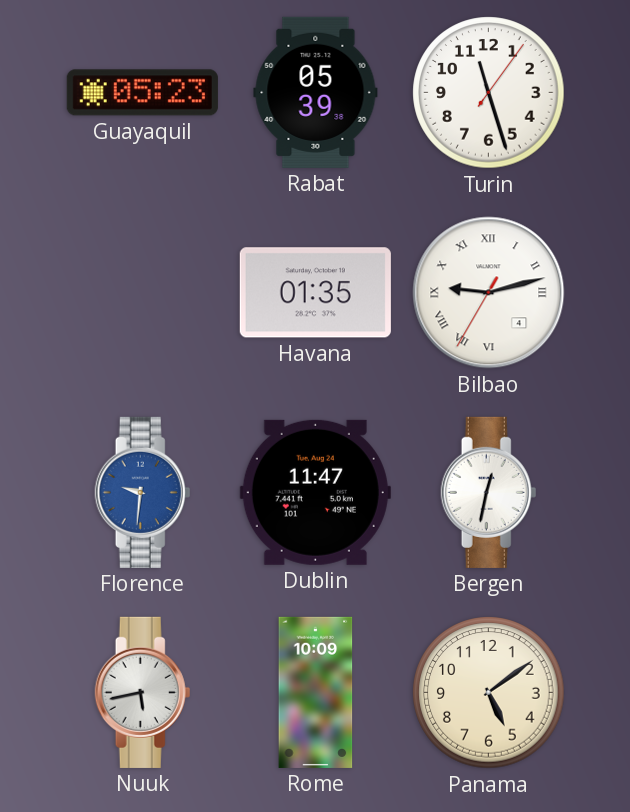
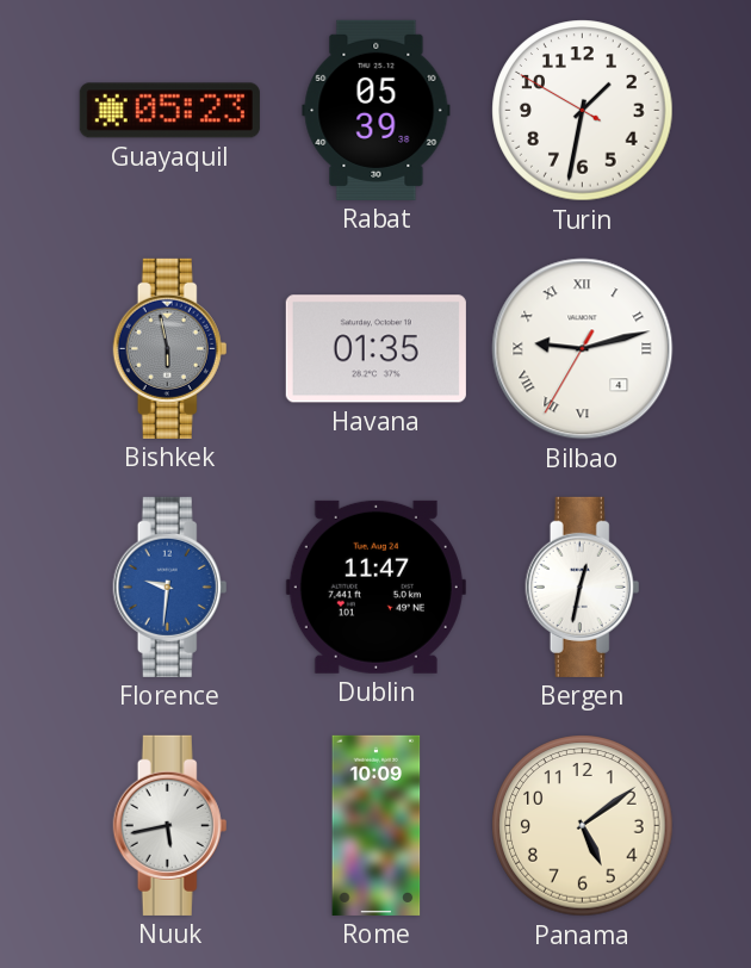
Turin: 11:27 -> 1:31
Bishkek: none -> 5:58
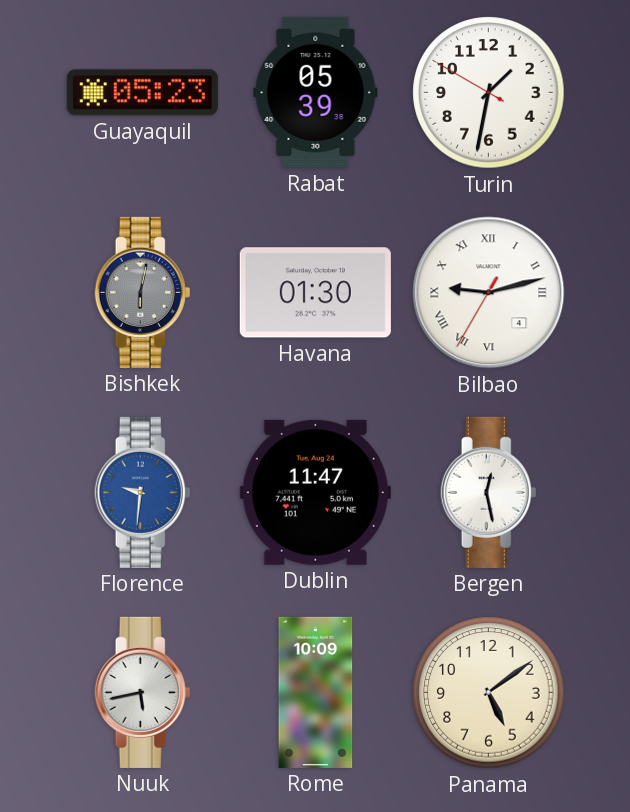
Bishkek: 5:58 -> 6:02
Havana: 01:35 -> 01:30
Bergen: 12:32 -> 12:28
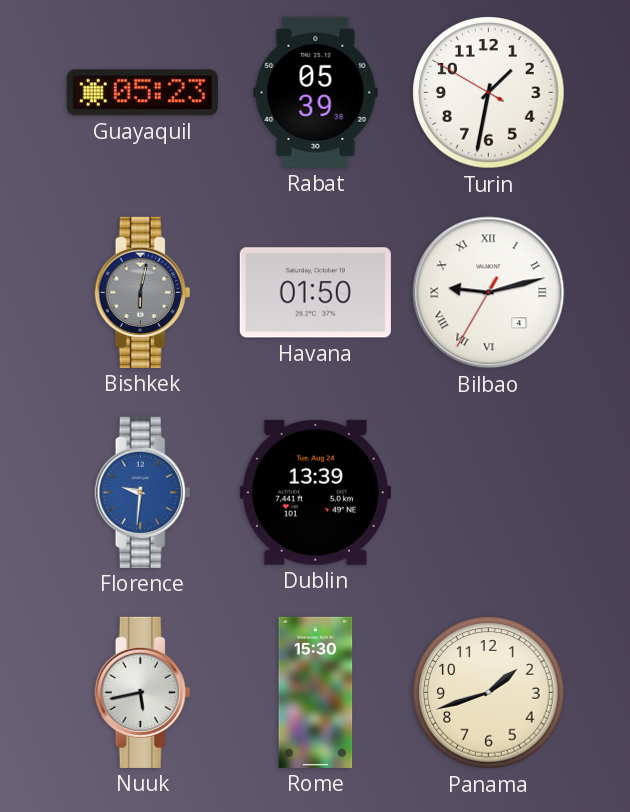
Havana: 01:30 -> 01:50
Dublin: 11:47 -> 13:39
Bergen: 12:28 -> none
Rome: 10:09 -> 15:30
Panama: 5:09 -> 1:42
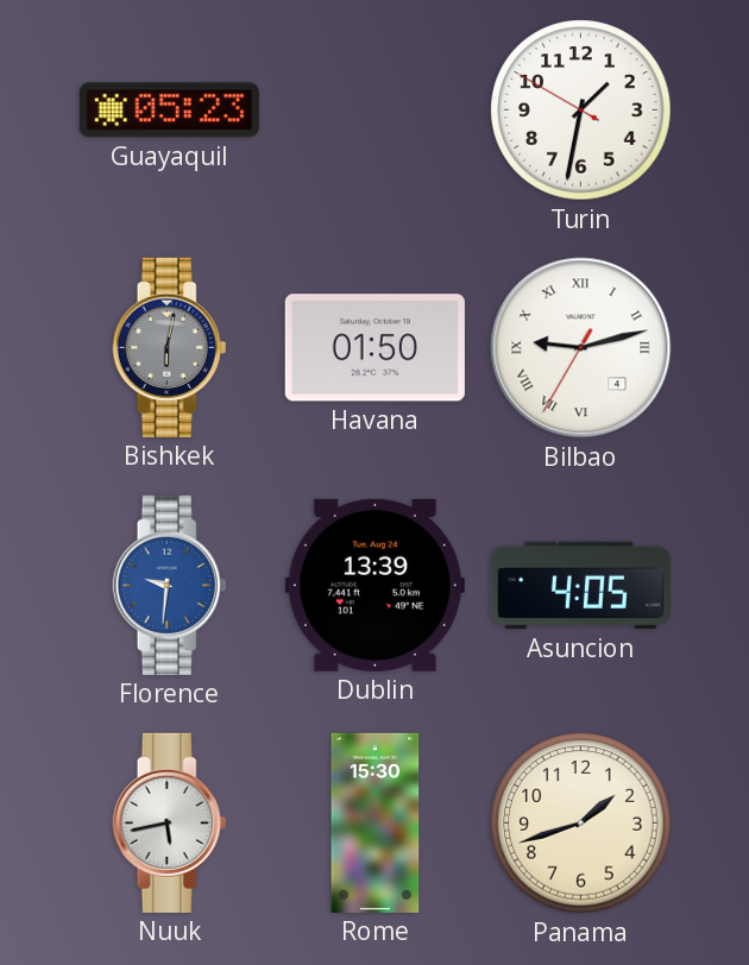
Rabat: 05:39 -> none
Asuncion: none -> 4:05
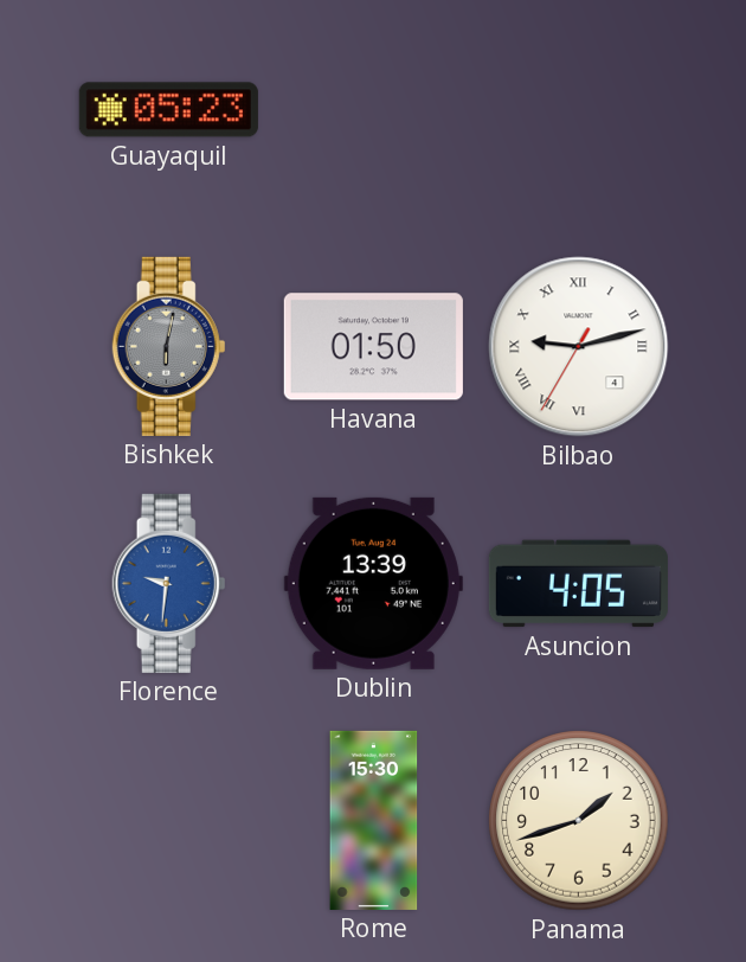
Turin: 1:31 -> none
Nuuk: 5:43 -> none
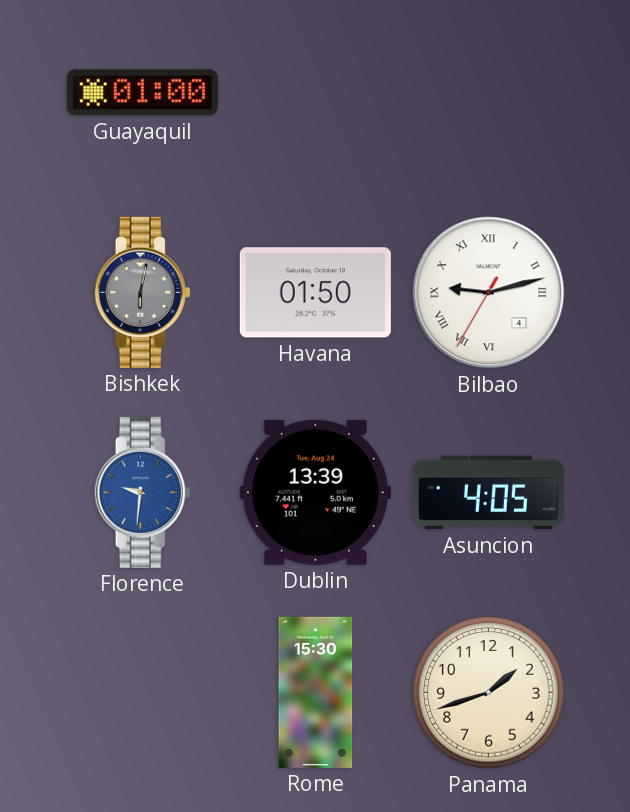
Guayaquil: 05:23 -> 01:00
